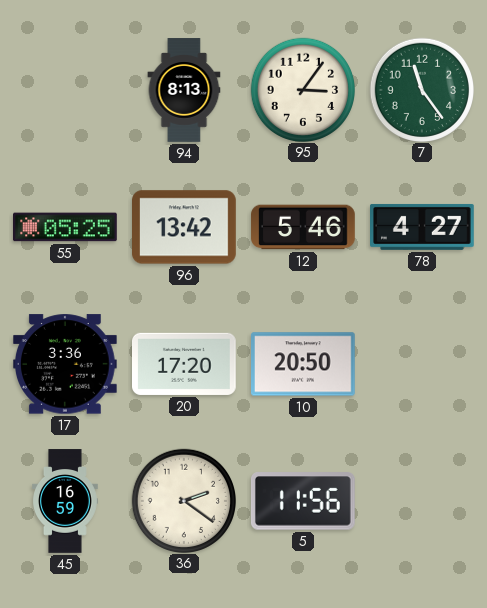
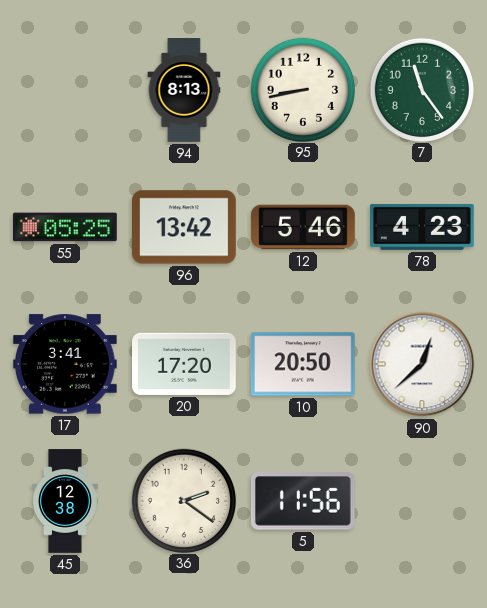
95: 3:06 -> 8:43
78: 4:27 -> 4:23
17: 3:36 -> 3:41
90: none -> 12:38
45: 16:59 -> 12:38
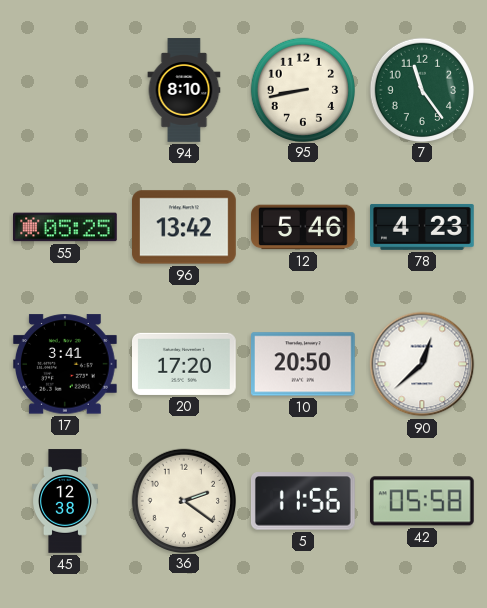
94: 8:13 -> 8:10
42: none -> 05:58
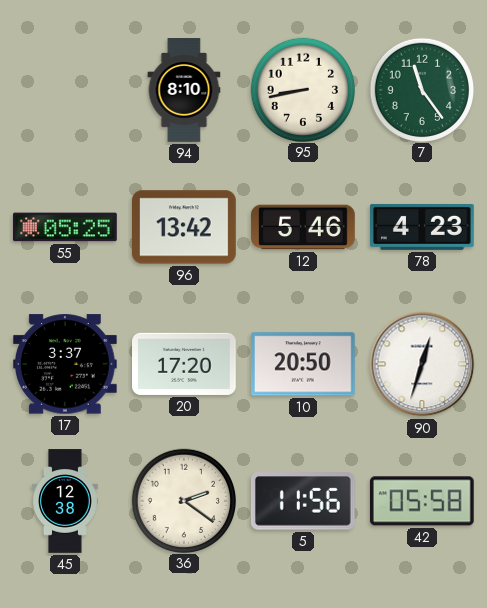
17: 3:41 -> 3:37
90: 12:38 -> 12:33
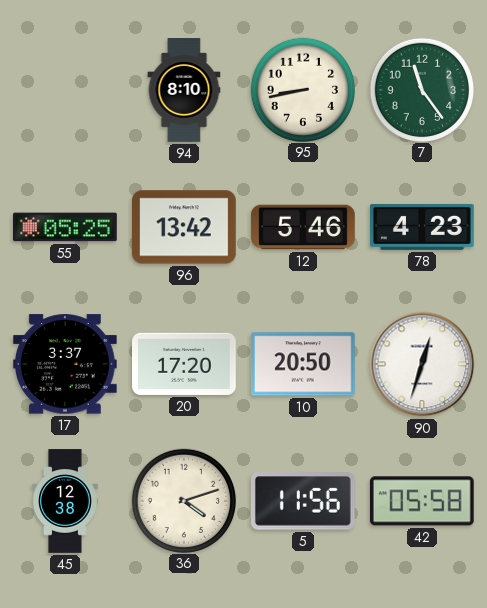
36: 2:21 -> 4:12
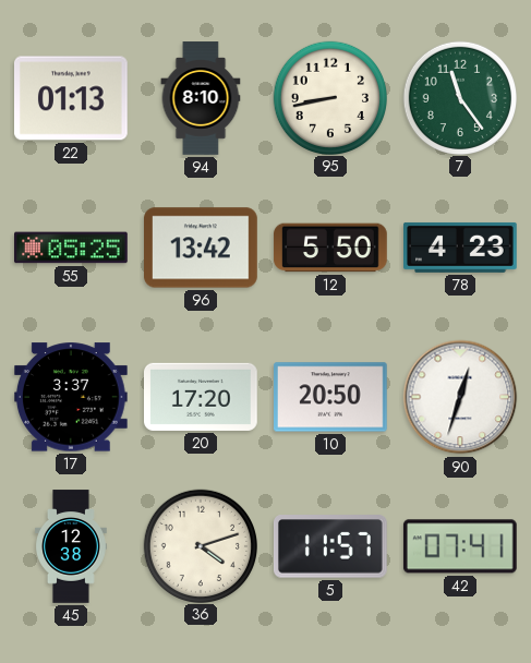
22: none -> 01:13
12: 5:46 -> 5:50
5: 11:56 -> 11:57
42: 05:58 -> 07:41
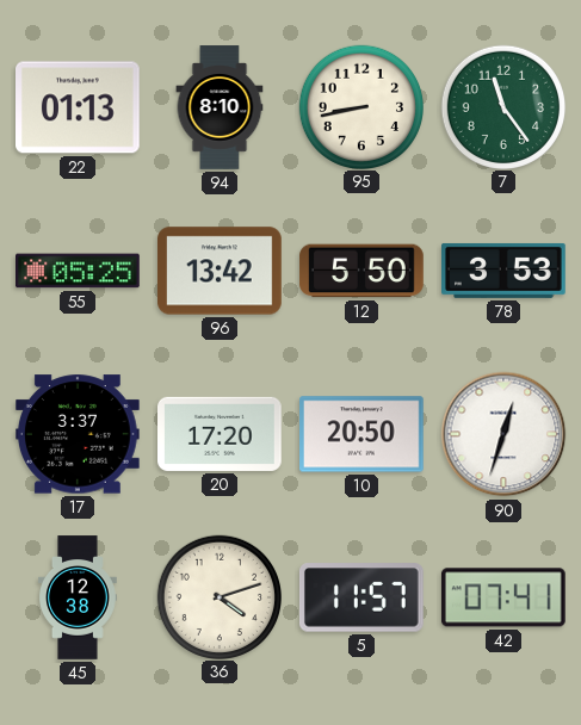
78: 4:23 -> 3:53
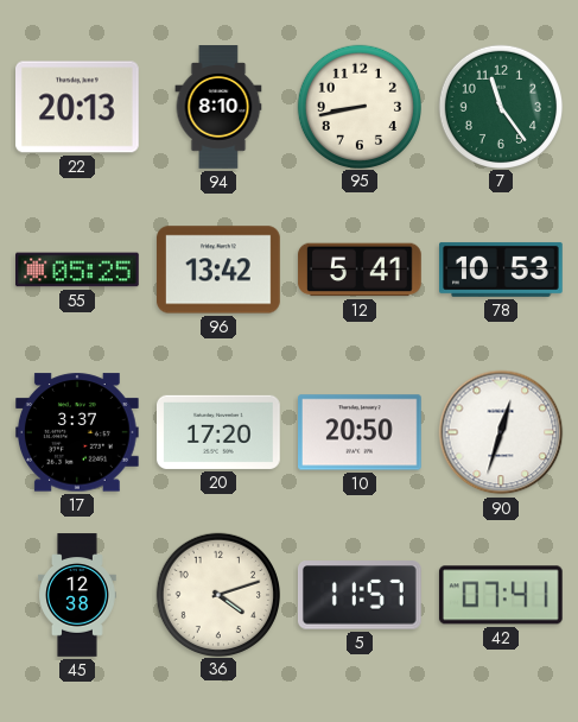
22: 01:13 -> 20:13
12: 5:50 -> 5:41
78: 3:53 -> 10:53
